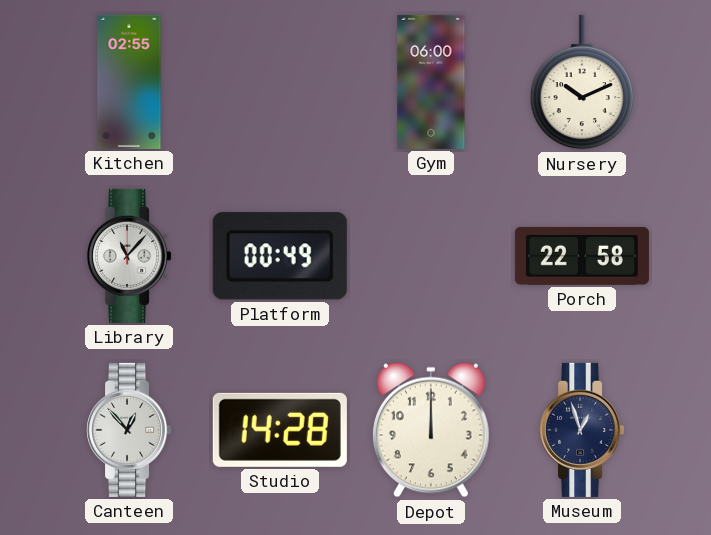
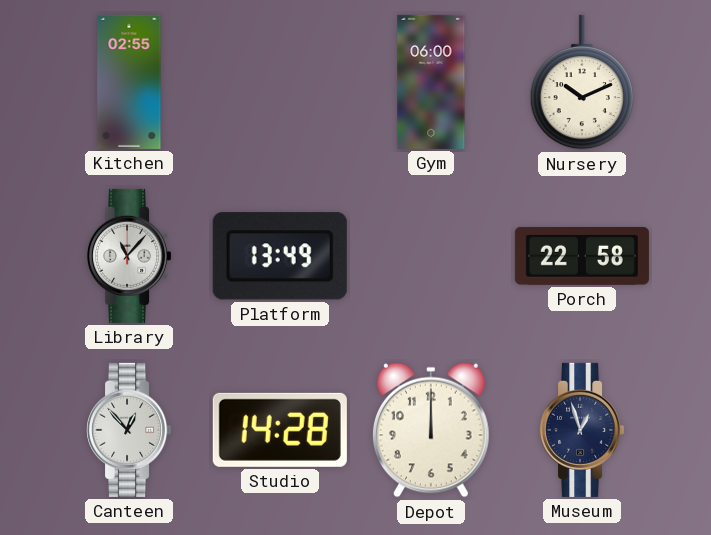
Platform: 00:49 -> 13:49
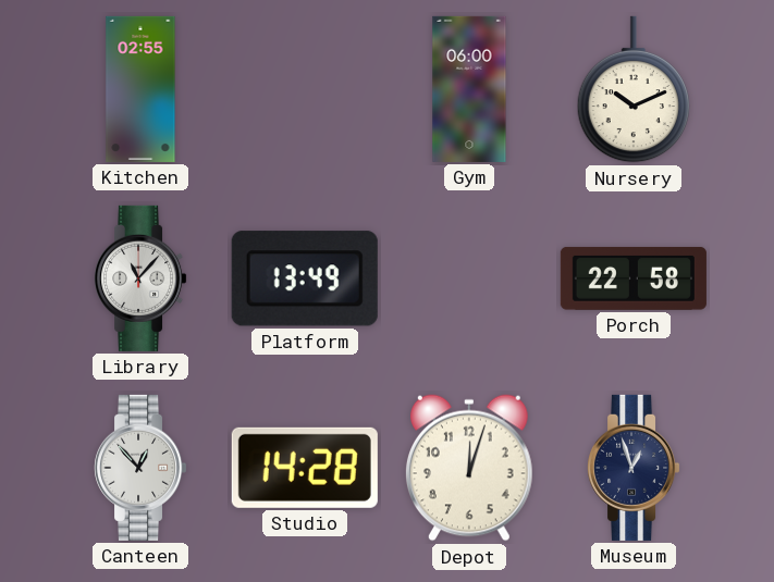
Depot: 12:00 -> 12:03
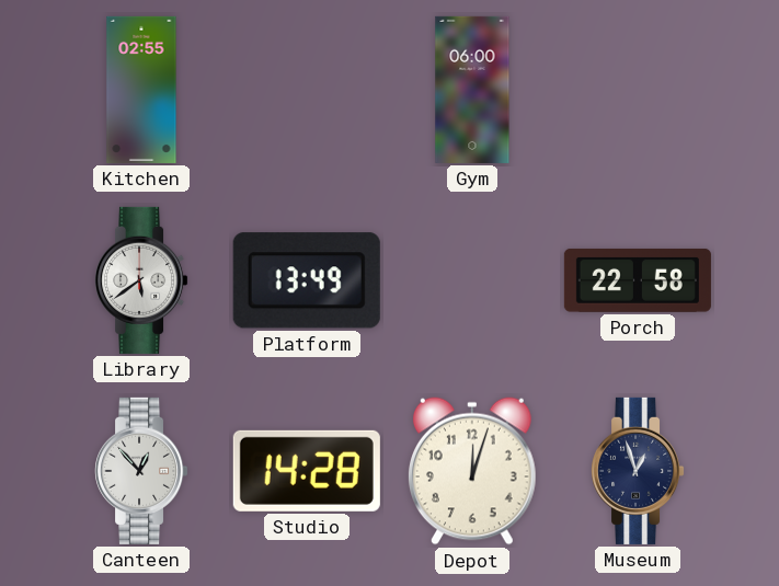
Nursery: 10:11 -> none
Library: 11:07 -> 5:39
